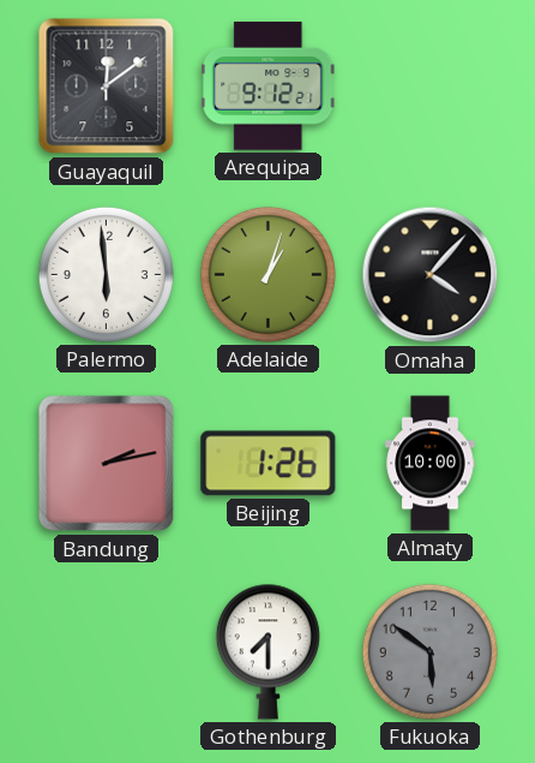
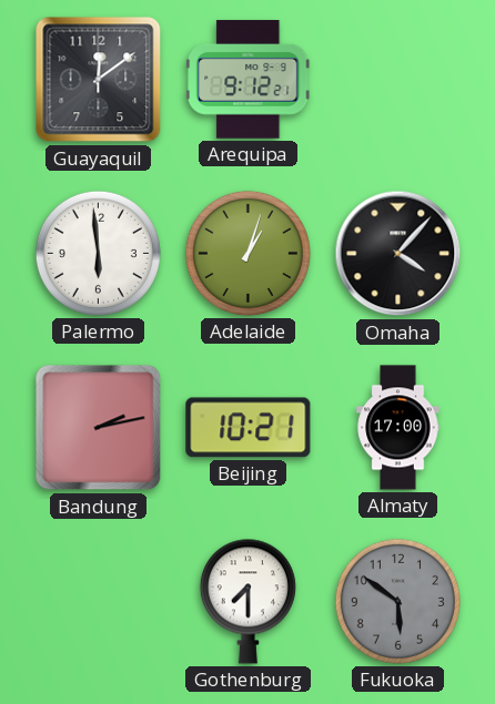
Beijing: 1:26 -> 10:21
Almaty: 10:00 -> 17:00
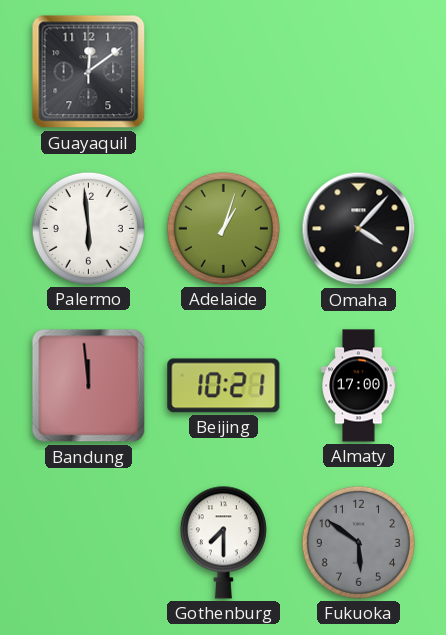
Arequipa: 9:12 -> none
Bandung: 2:13 -> 11:59
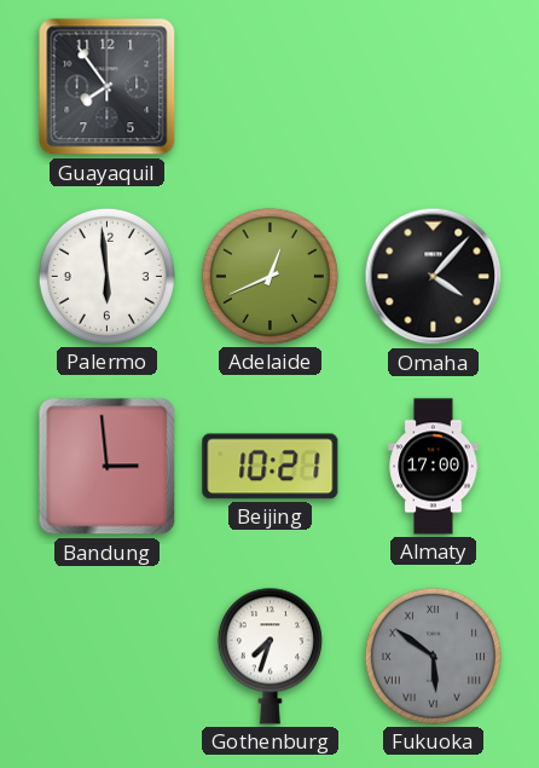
Guayaquil: 12:09 -> 7:54
Adelaide: 1:03 -> 12:41
Bandung: 11:59 -> 2:59
Gothenburg: 7:30 -> 7:33
Fukuoka numerals: Arabic -> Roman
